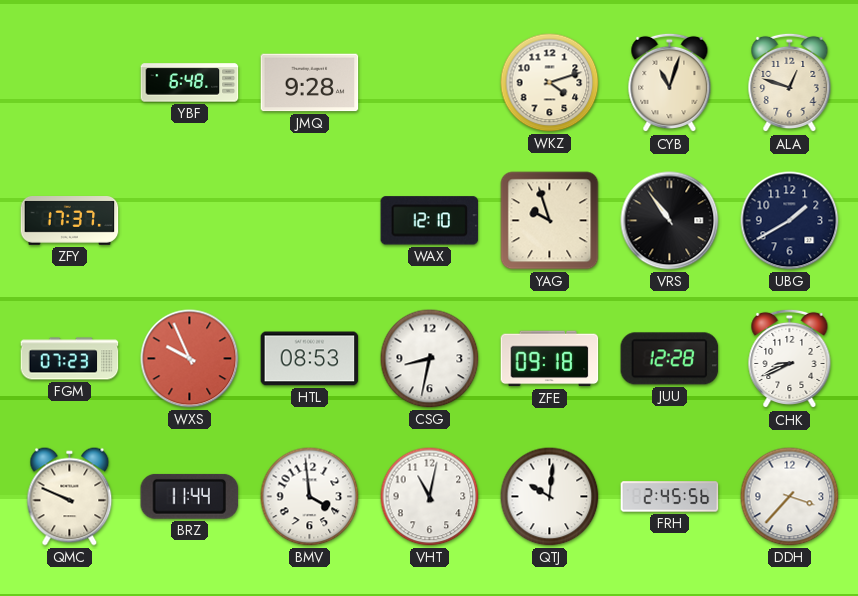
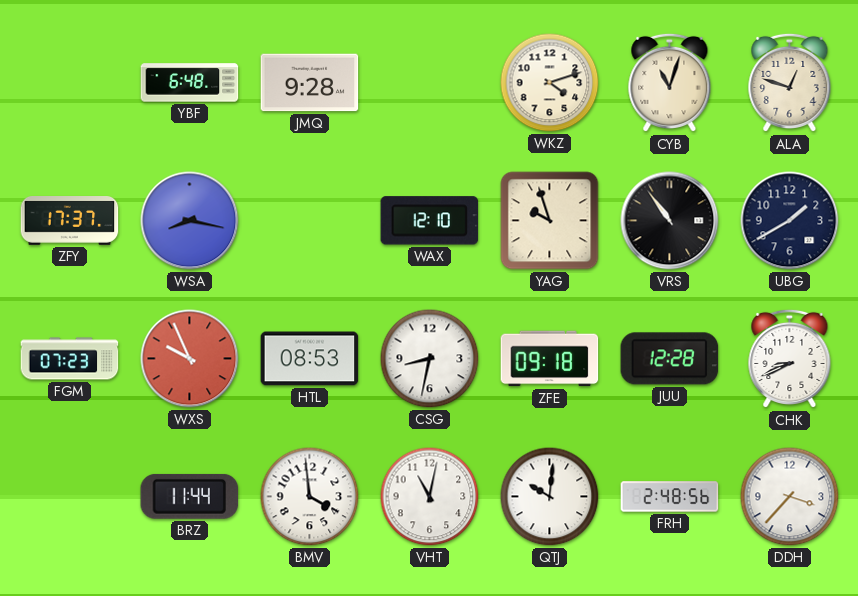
WSA: none -> 8:17
QMC: 9:49 -> none
FRH: 2:45 -> 2:48
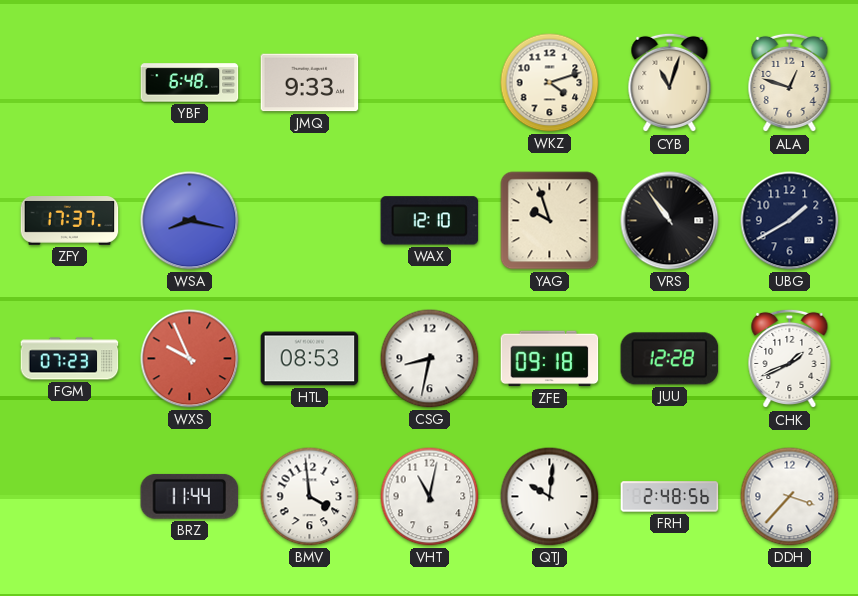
JMQ: 9:28 -> 9:33
CHK: 8:41 -> 1:41
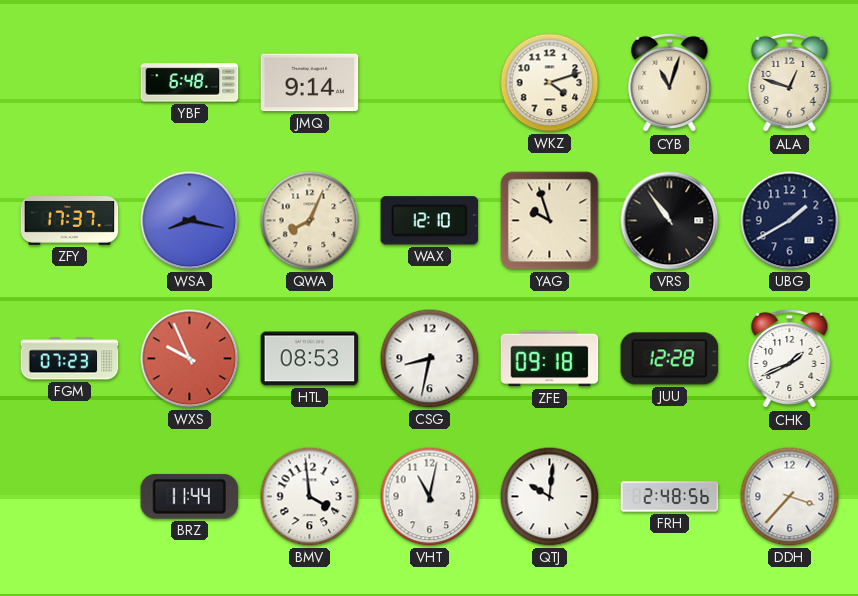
JMQ: 9:33 -> 9:14
QWA: none -> 8:04
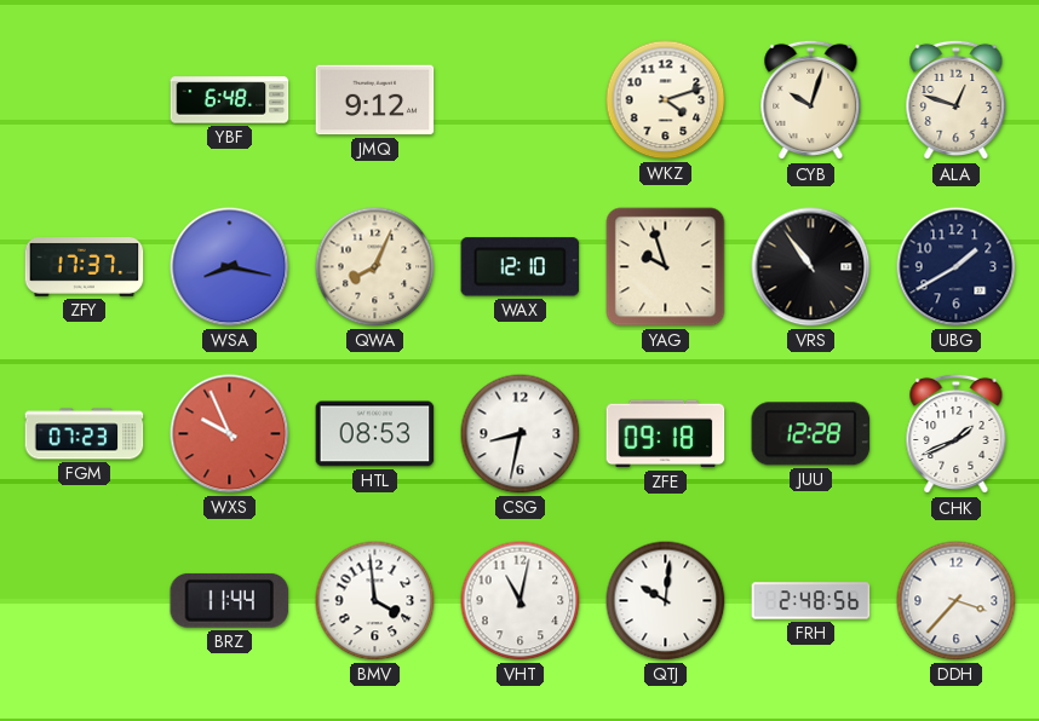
JMQ: 9:14 -> 9:12
CYB: 11:03 -> 10:03
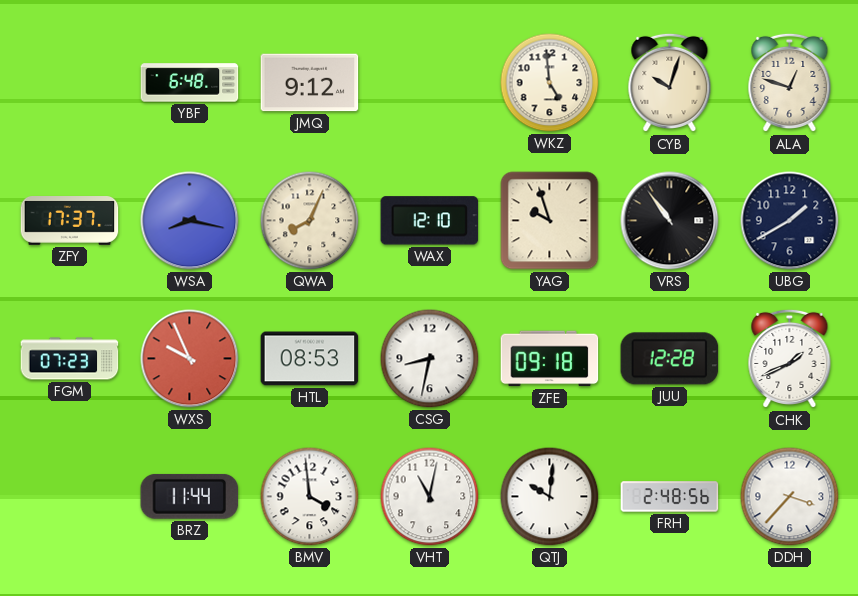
WKZ: 4:12 -> 4:59
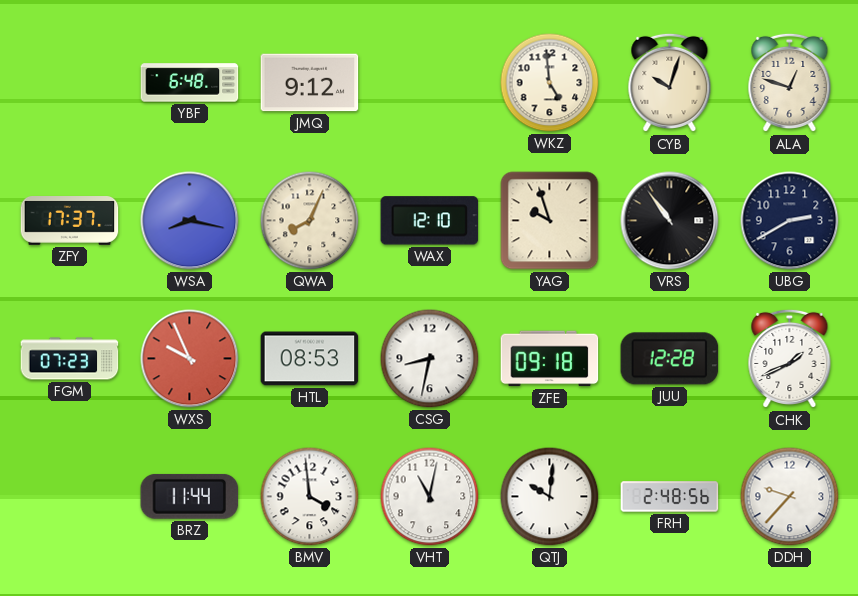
UBG: 1:40 -> 2:40
DDH: 3:37 -> 9:37
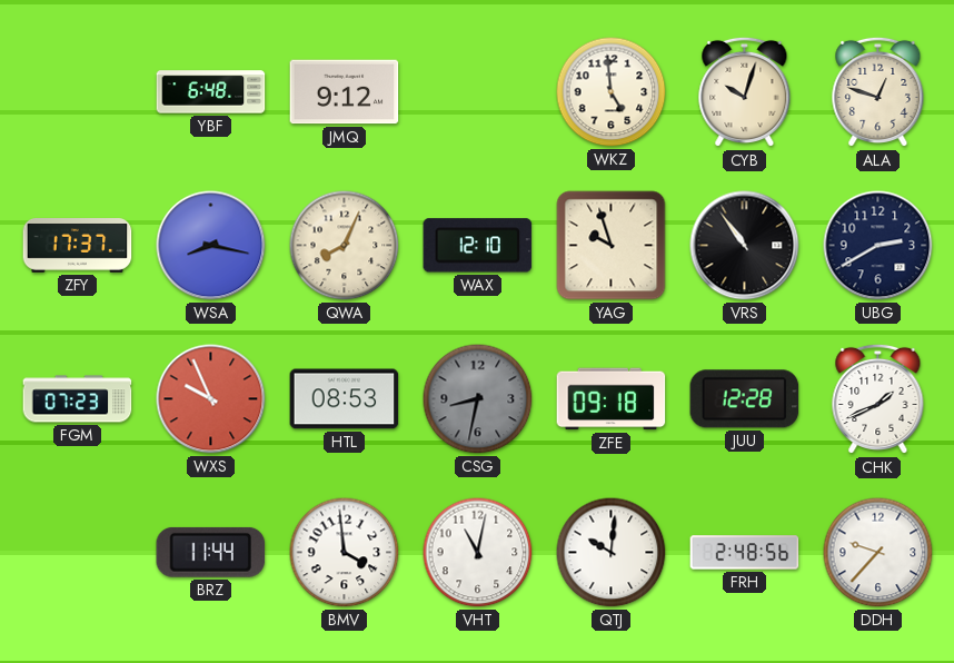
CSG dial: white -> grey
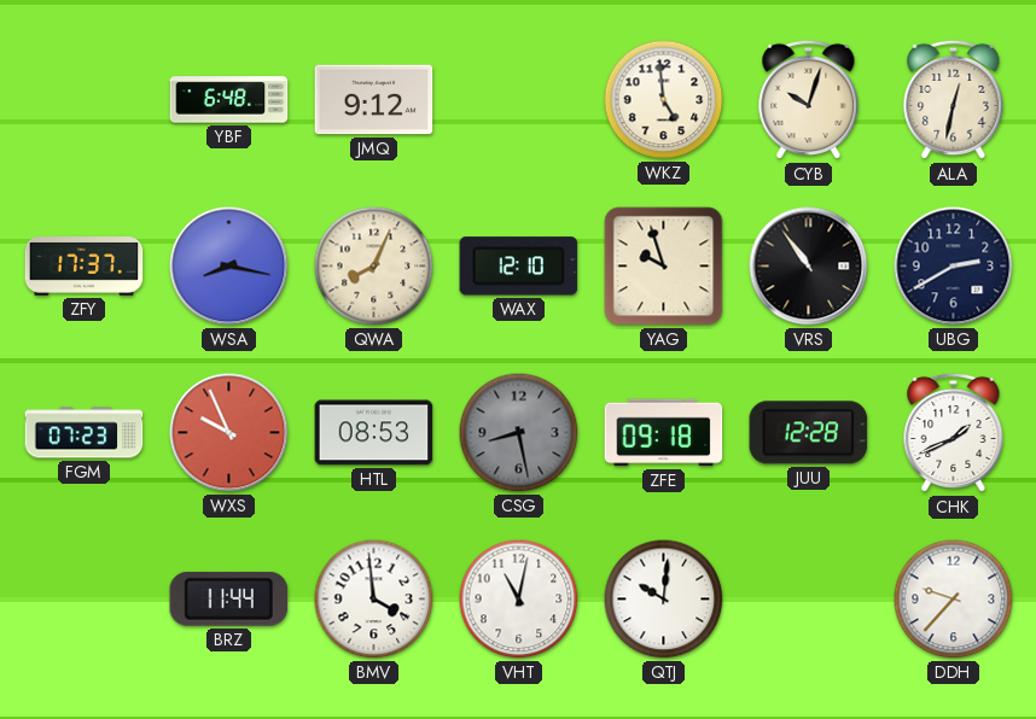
ALA: 12:48 -> 12:32
CSG: 8:32 -> 8:28
FRH: 2:48 -> none
